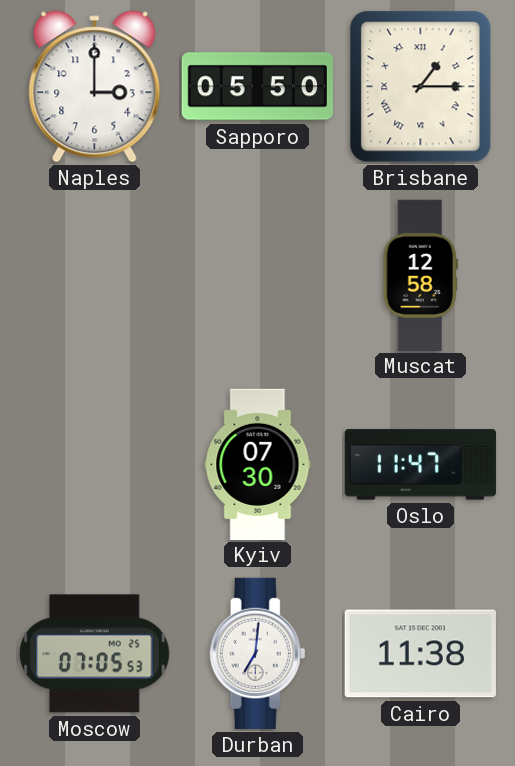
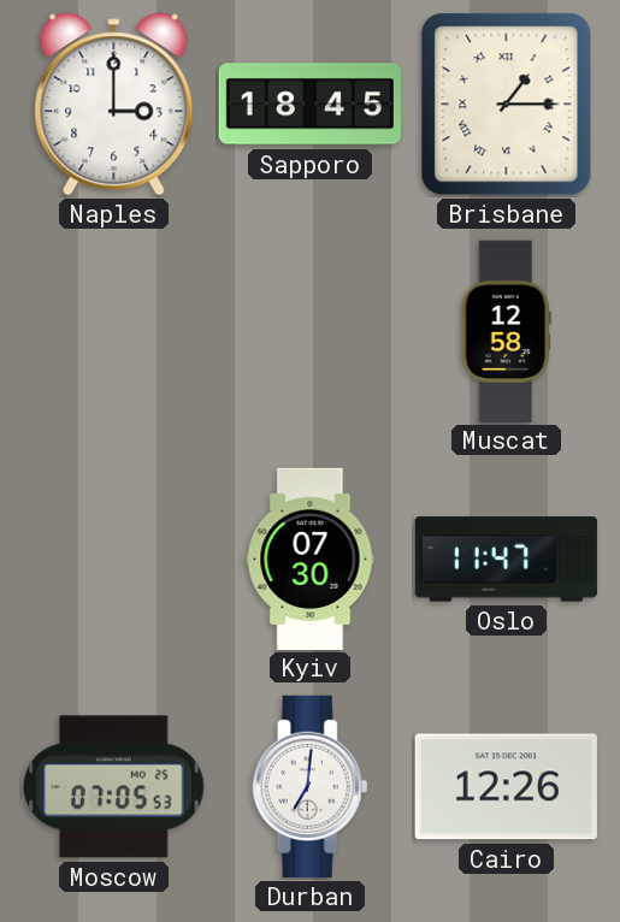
Sapporo: 05:50 -> 18:45
Cairo: 11:38 -> 12:26
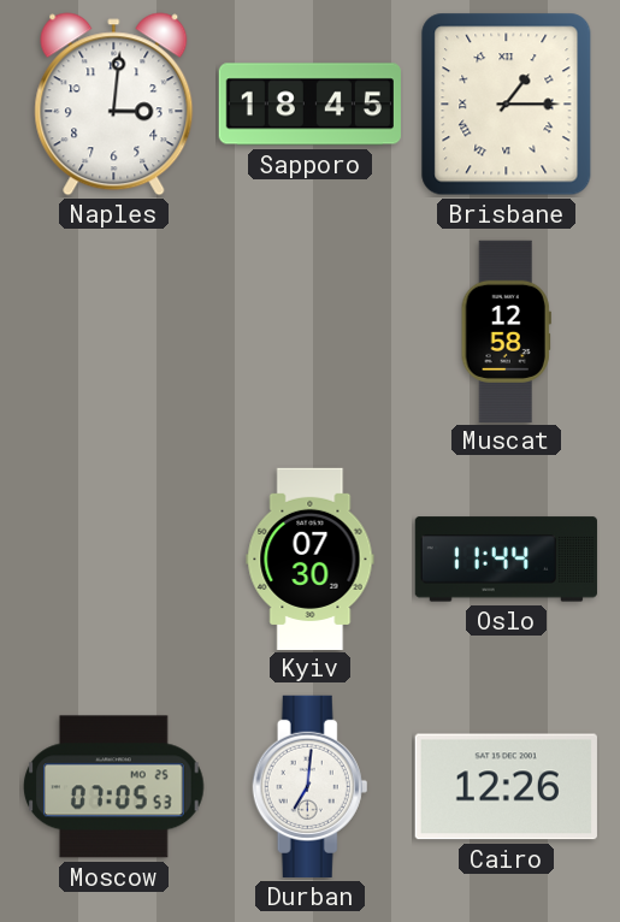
Naples: 3:00 -> 3:01
Oslo: 11:47 -> 11:44
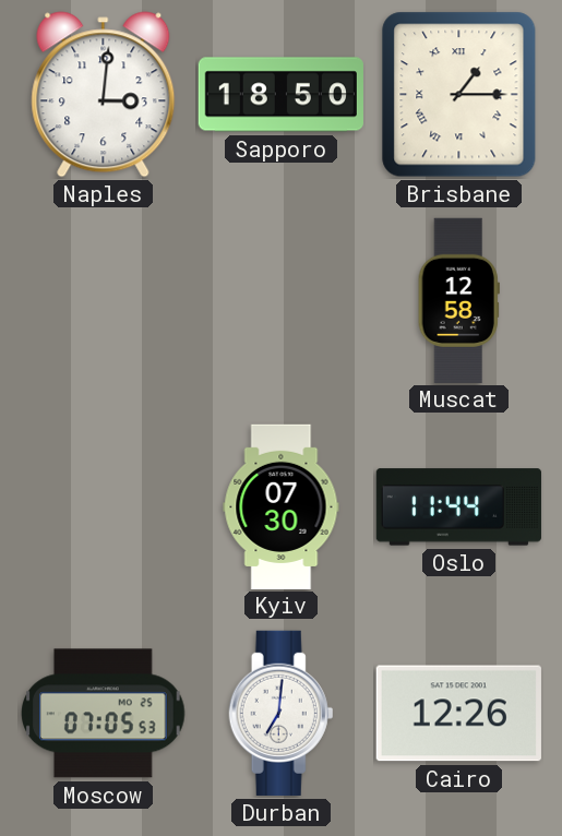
Sapporo: 18:45 -> 18:50
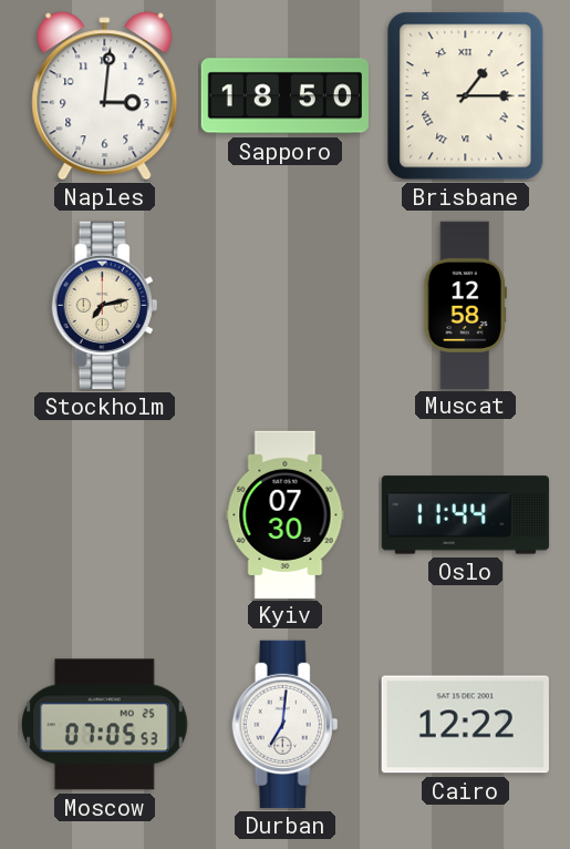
Stockholm: none -> 7:13
Cairo: 12:26 -> 12:22
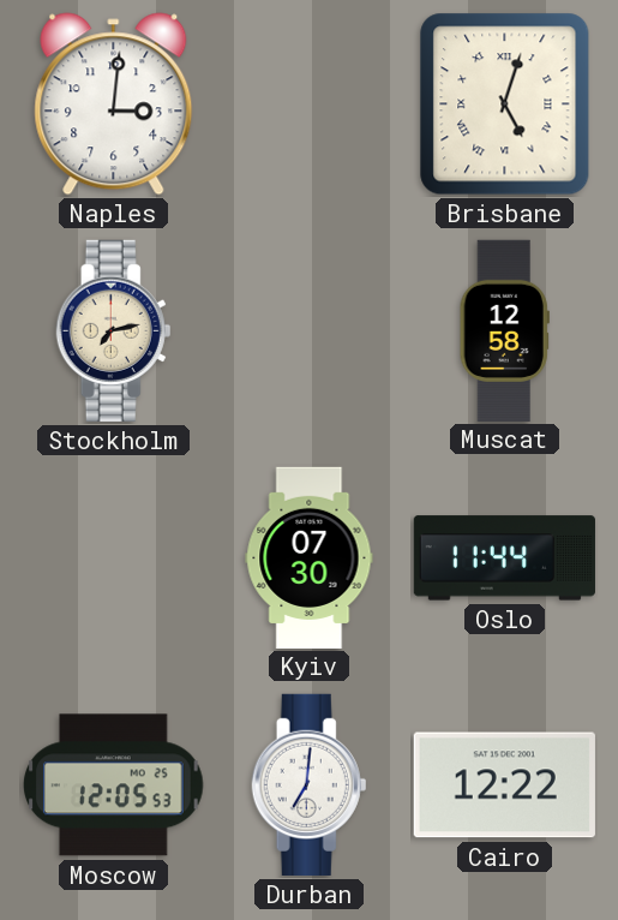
Sapporo: 18:50 -> none
Brisbane: 1:15 -> 5:03
Moscow: 07:05 -> 12:05
